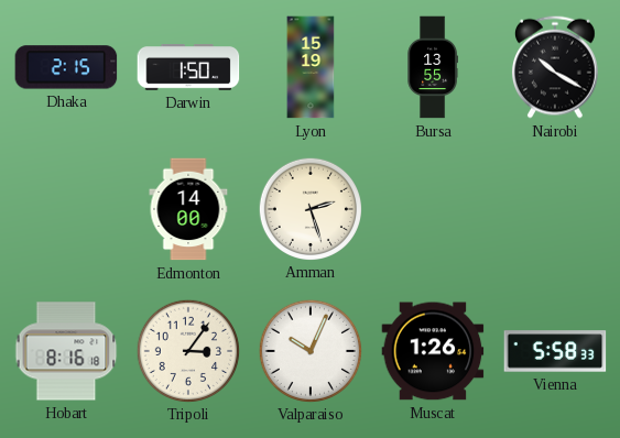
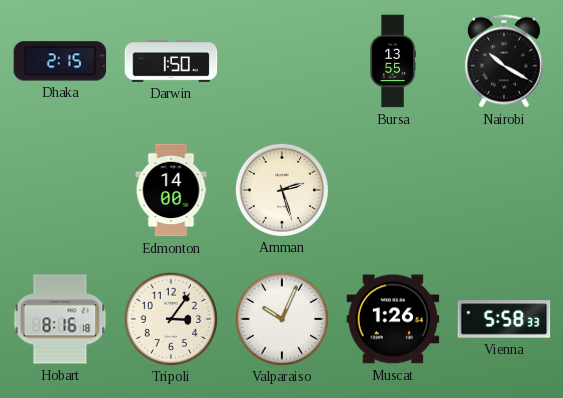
Lyon: 15:19 -> none
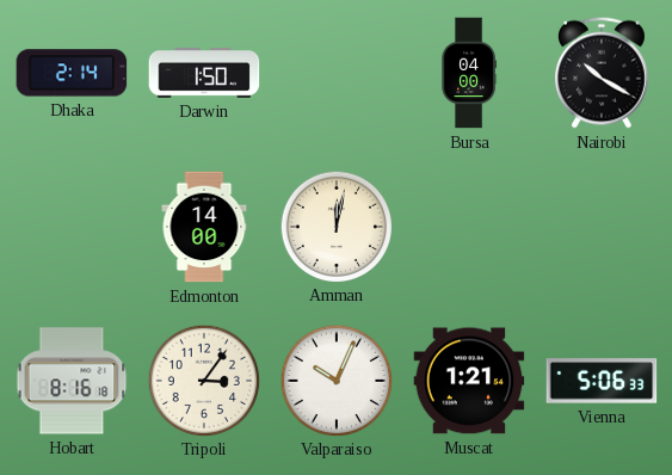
Dhaka: 2:15 -> 2:14
Bursa: 13:55 -> 04:00
Amman: 2:27 -> 12:02
Muscat: 1:26 -> 1:21
Vienna: 5:58 -> 5:06
